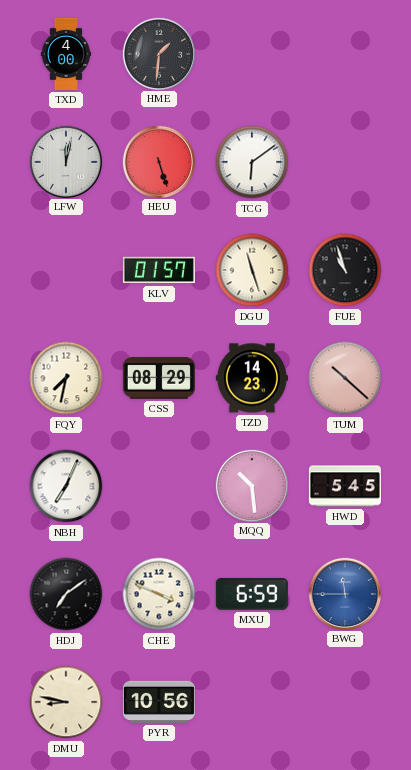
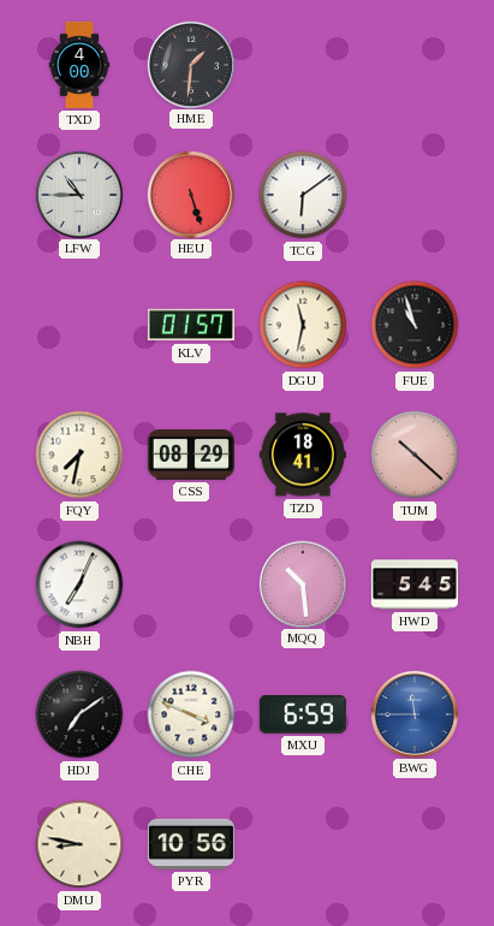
LFW: 12:02 -> 10:45
DGU: 11:27 -> 11:32
TZD: 14:23 -> 18:41
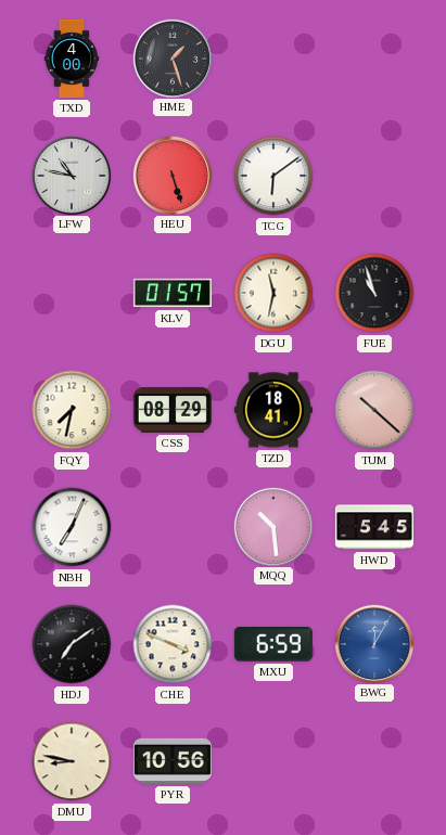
HME: 1:31 -> 1:27
LFW: 10:45 -> 10:47
BWG: 11:45 -> 12:05
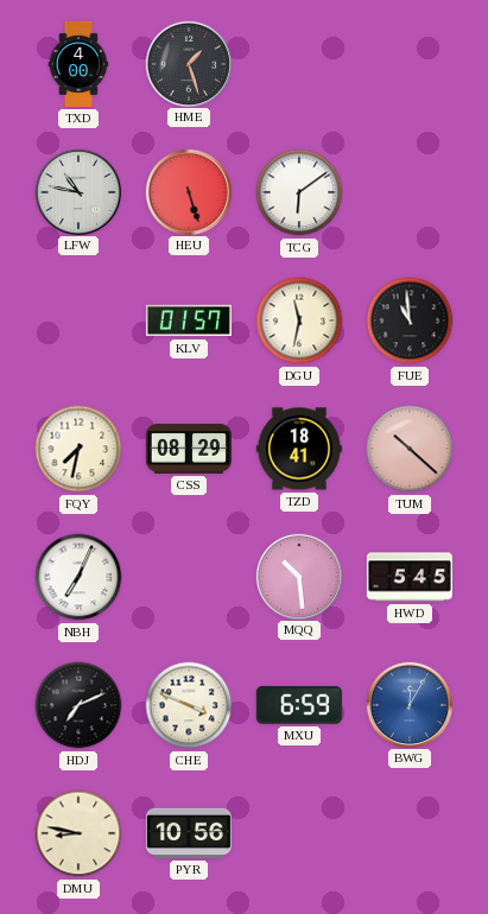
FUE: 10:57 -> 10:59
HDJ: 7:09 -> 7:11
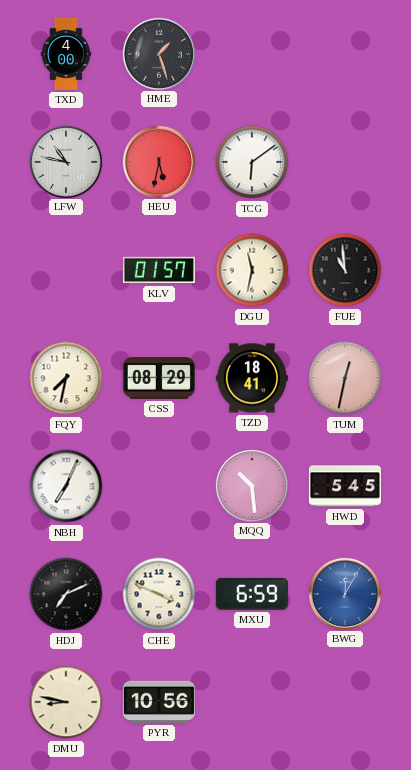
HEU: 5:27 -> 5:32
TUM: 10:22 -> 12:32
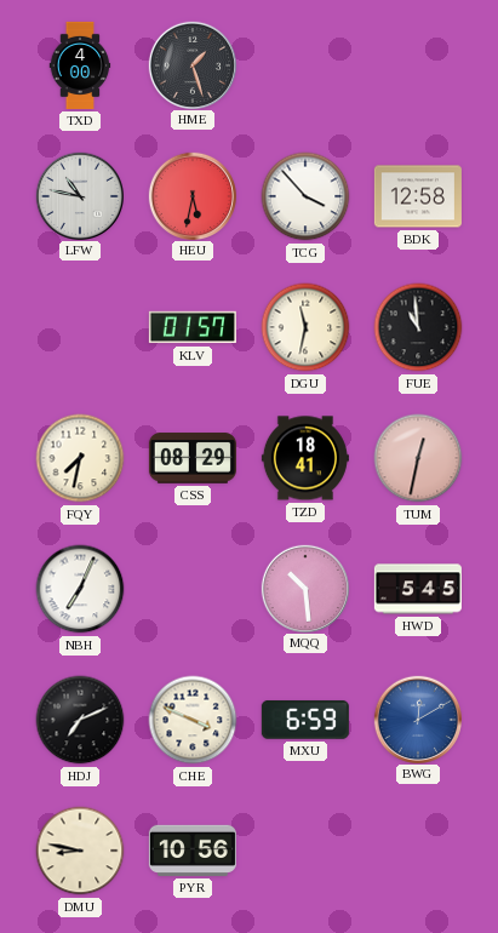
TCG: 6:09 -> 3:53
BDK: none -> 12:58
BWG: 12:05 -> 12:10
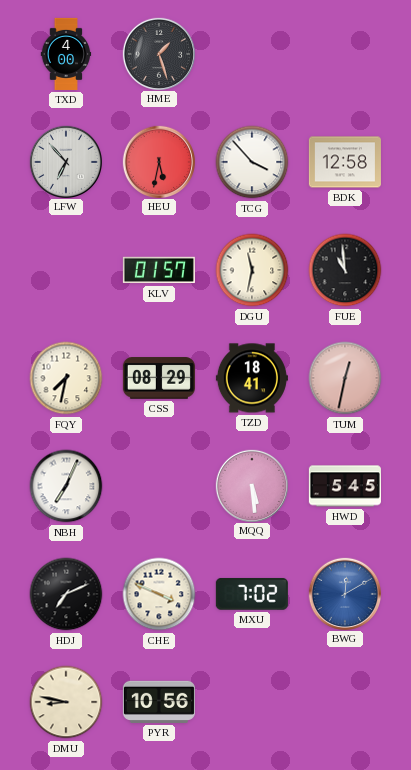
LFW: 10:47 -> 6:53
MQQ: 10:29 -> 5:29
MXU: 6:59 -> 7:02
